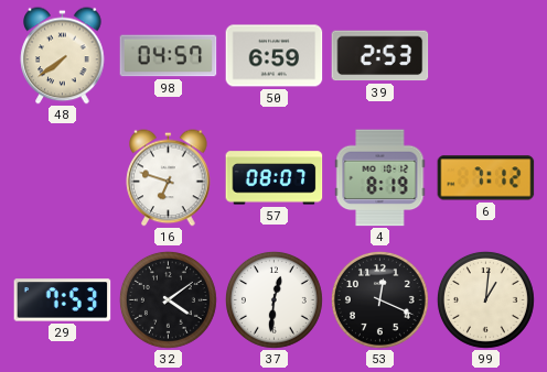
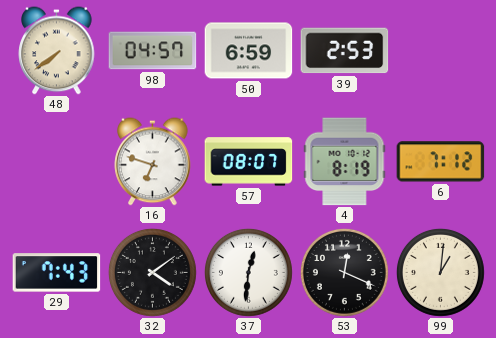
29: 7:53 -> 7:43
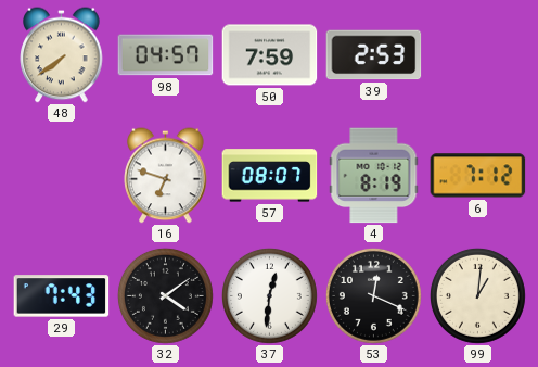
50: 6:59 -> 7:59
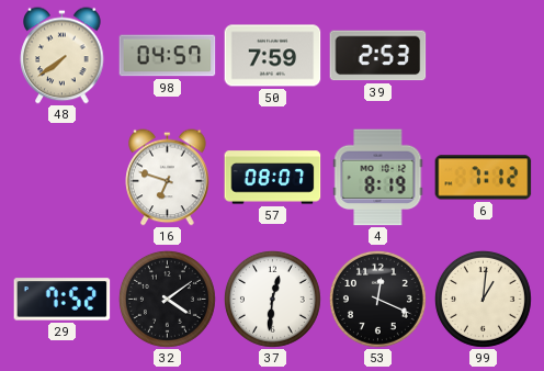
29: 7:43 -> 7:52
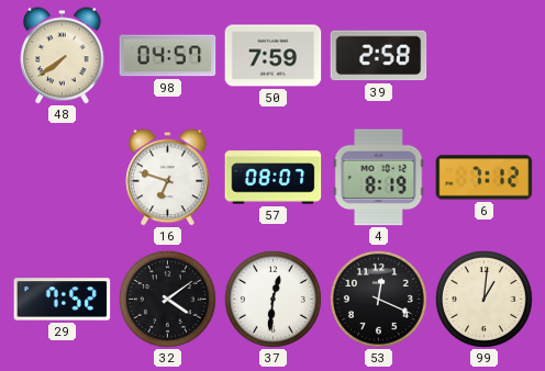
39: 2:53 -> 2:58
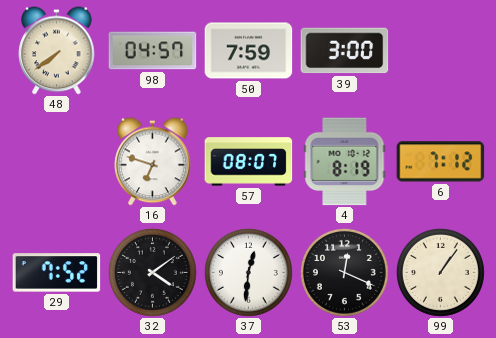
39: 2:58 -> 3:00
99: 1:01 -> 1:06
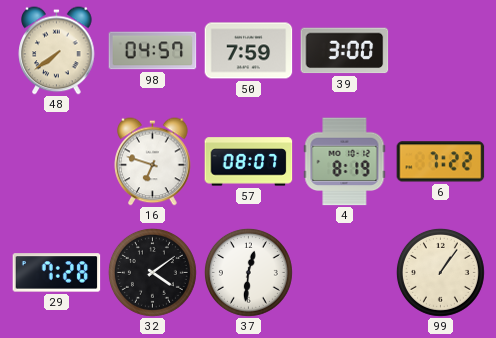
6: 7:12 -> 7:22
29: 7:52 -> 7:28
53: 12:19 -> none
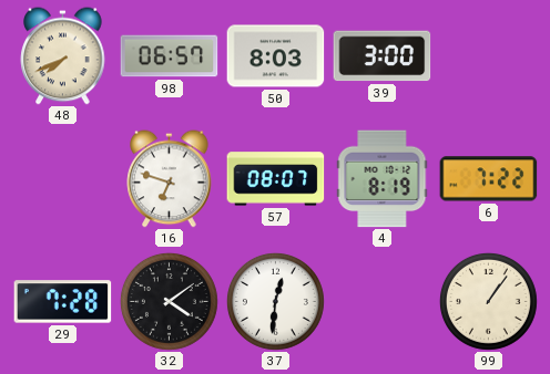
48: 7:39 -> 7:41
98: 04:57 -> 06:57
50: 7:59 -> 8:03
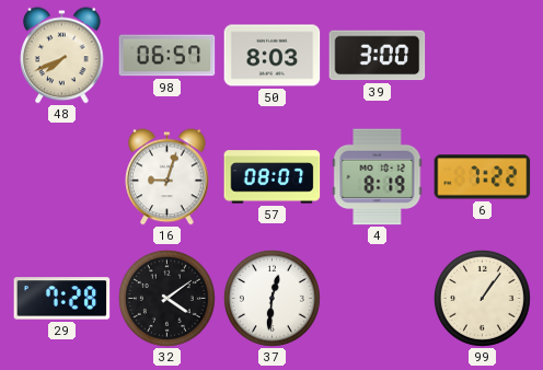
16: 6:48 -> 9:03
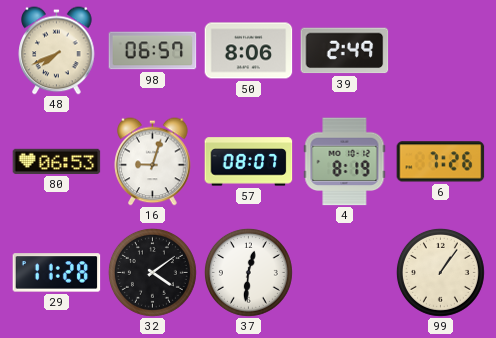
50: 8:03 -> 8:06
39: 3:00 -> 2:49
80: none -> 06:53
6: 7:22 -> 7:26
29: 7:28 -> 11:28
